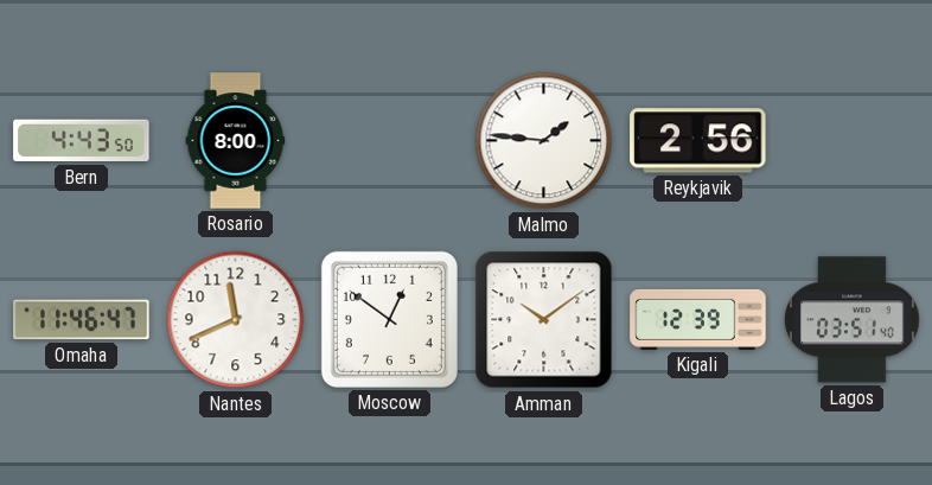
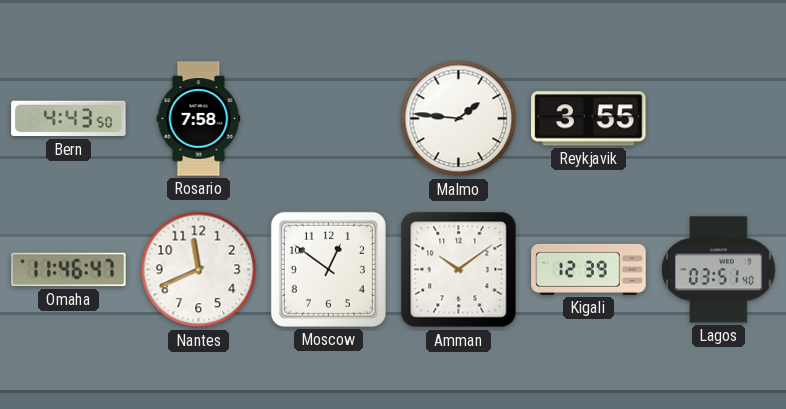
Rosario: 8:00 -> 7:58
Reykjavik: 2:56 -> 3:55
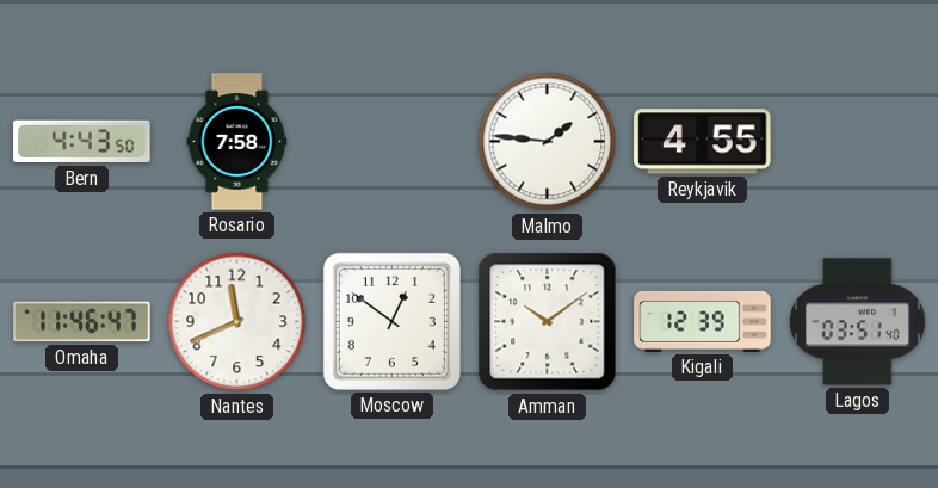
Reykjavik: 3:55 -> 4:55
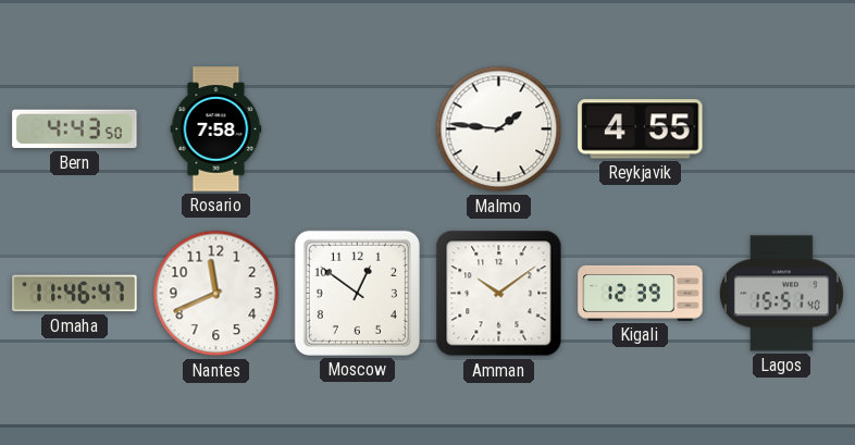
Lagos: 03:51 -> 15:51
